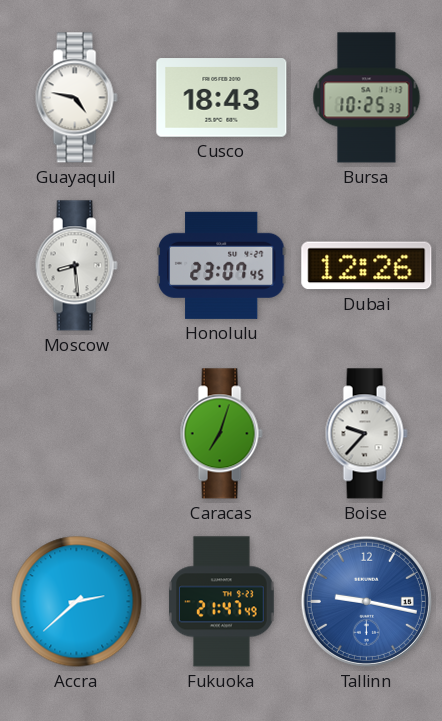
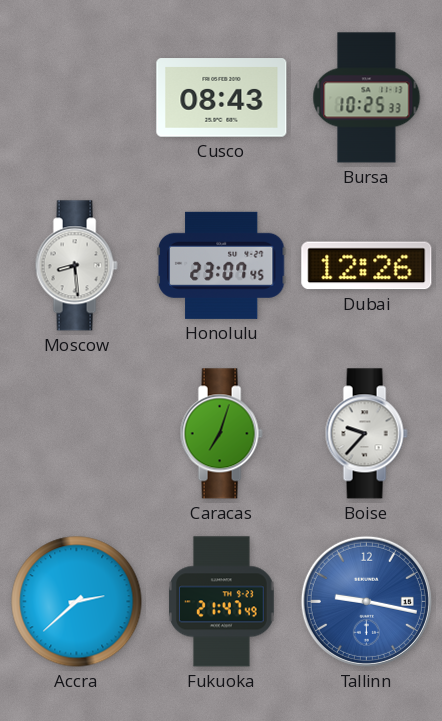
Guayaquil: 4:47 -> none
Cusco: 18:43 -> 08:43
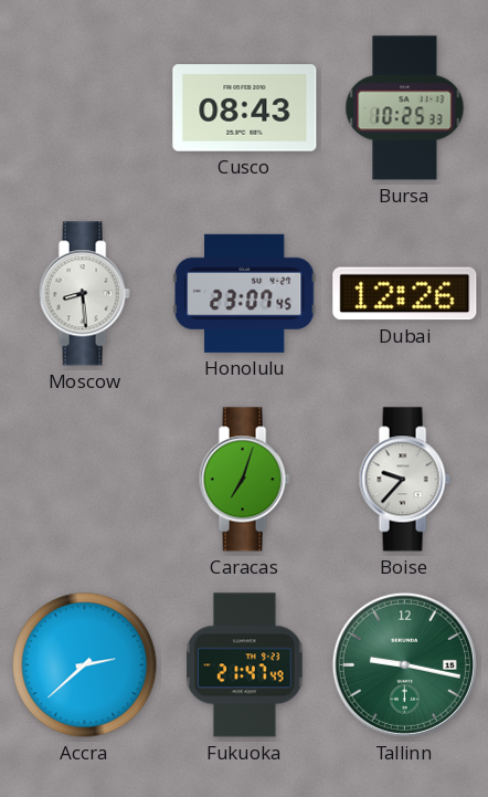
Tallinn dial: blue -> green
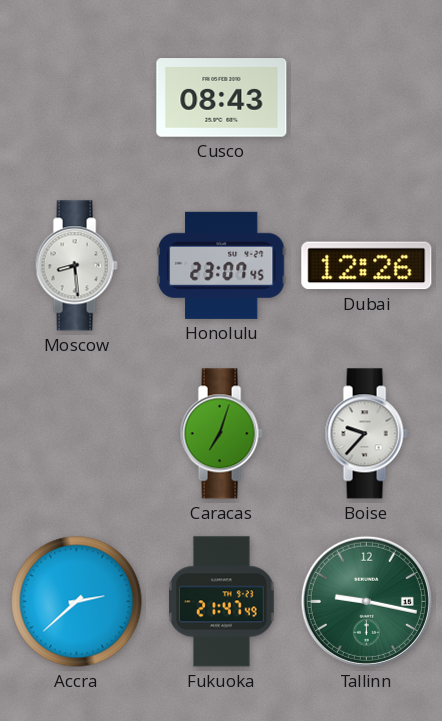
Bursa: 10:25 -> none
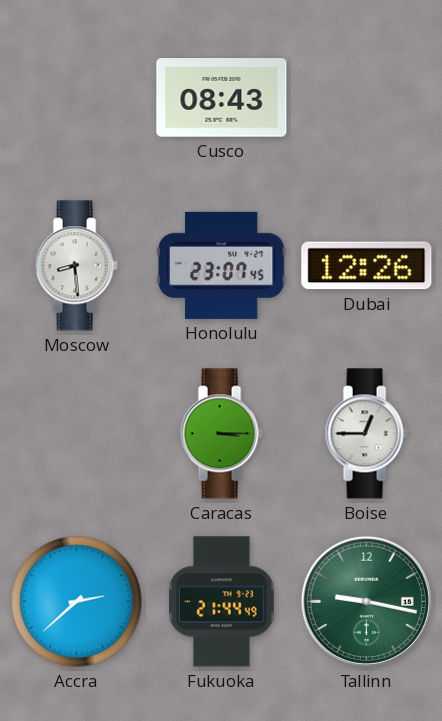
Caracas: 7:03 -> 3:15
Boise: 9:37 -> 12:45
Fukuoka: 21:47 -> 21:44
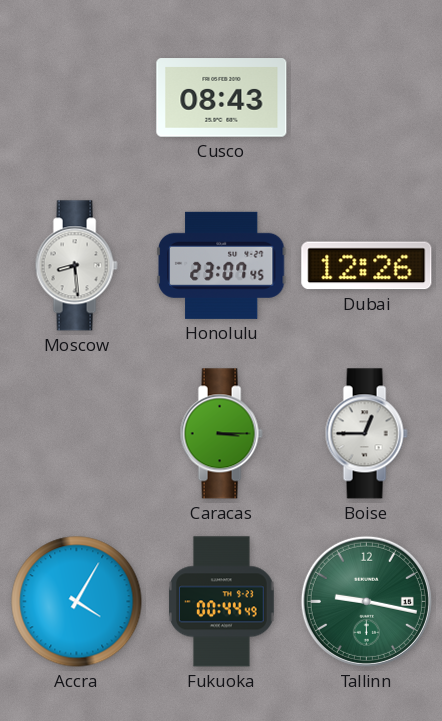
Accra: 2:38 -> 4:05
Fukuoka: 21:44 -> 00:44
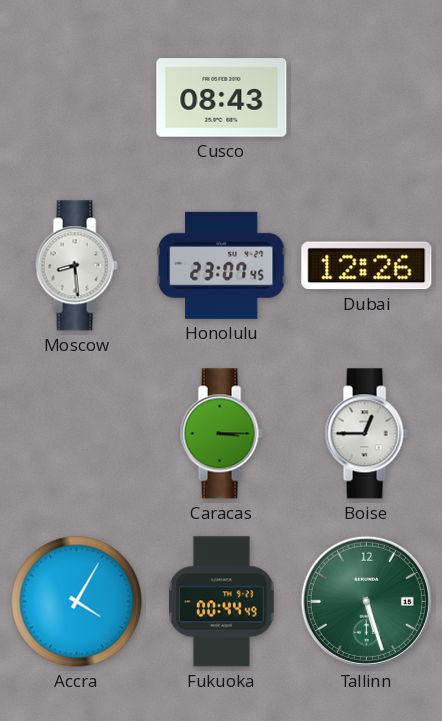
Tallinn: 9:17 -> 5:27
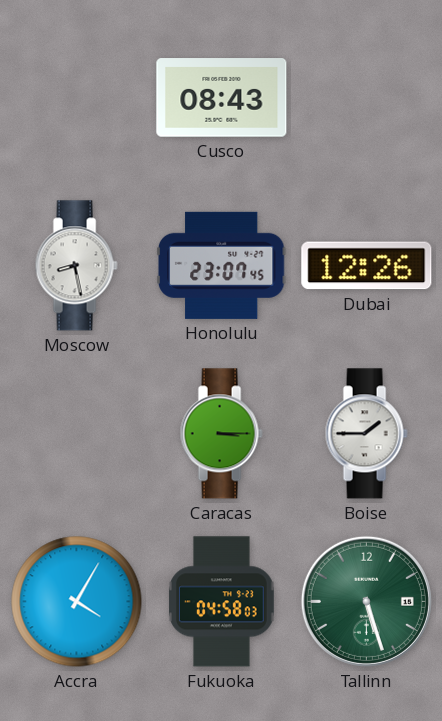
Moscow: 8:29 -> 8:28
Boise: 12:45 -> 1:45
Fukuoka: 00:44 -> 04:58
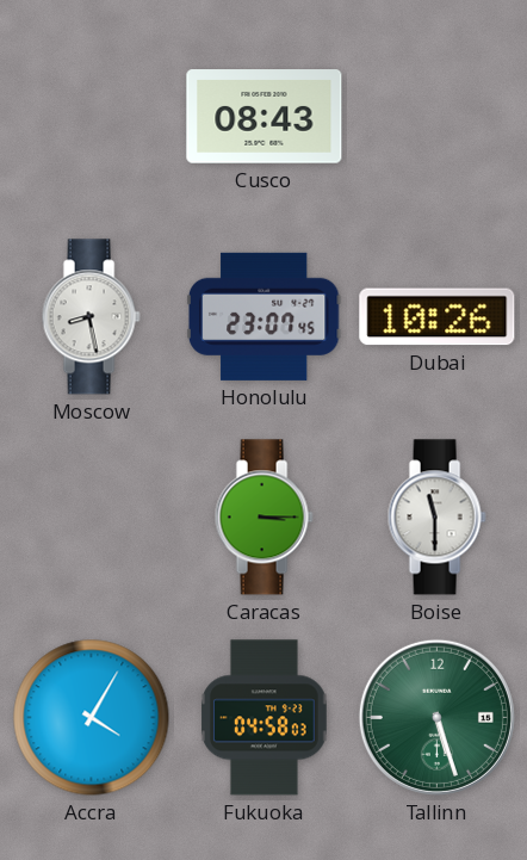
Dubai: 12:26 -> 10:26
Boise: 1:45 -> 11:30
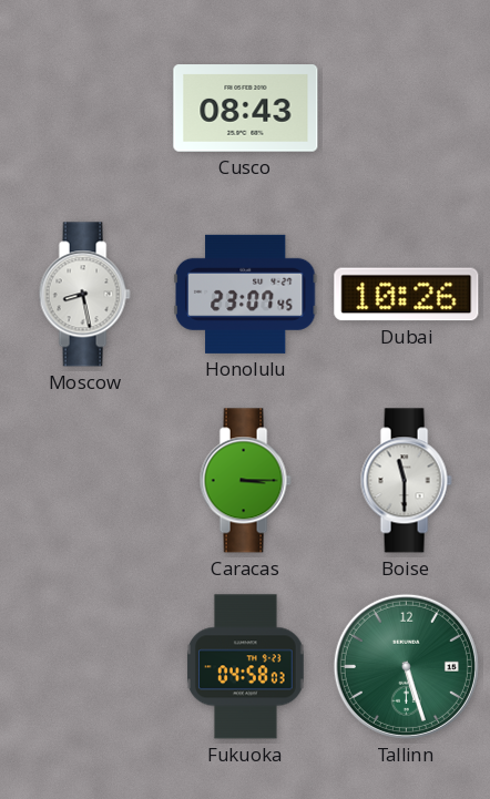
Accra: 4:05 -> none
